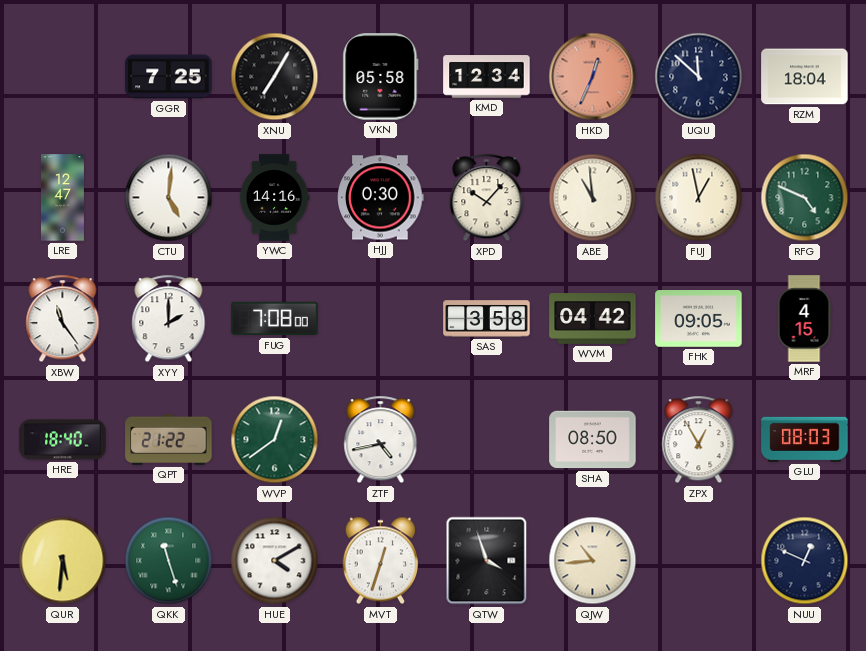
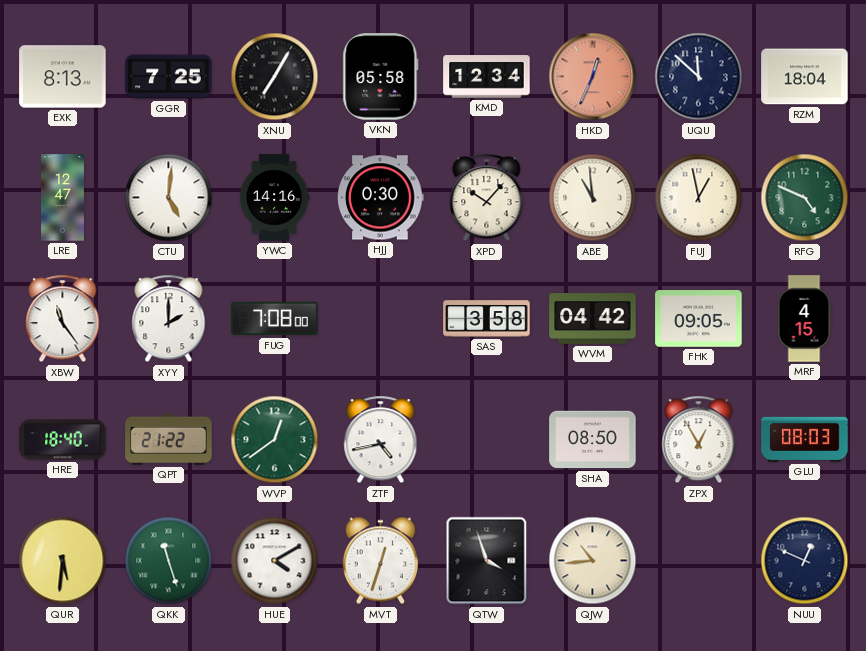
EXK: none -> 8:13
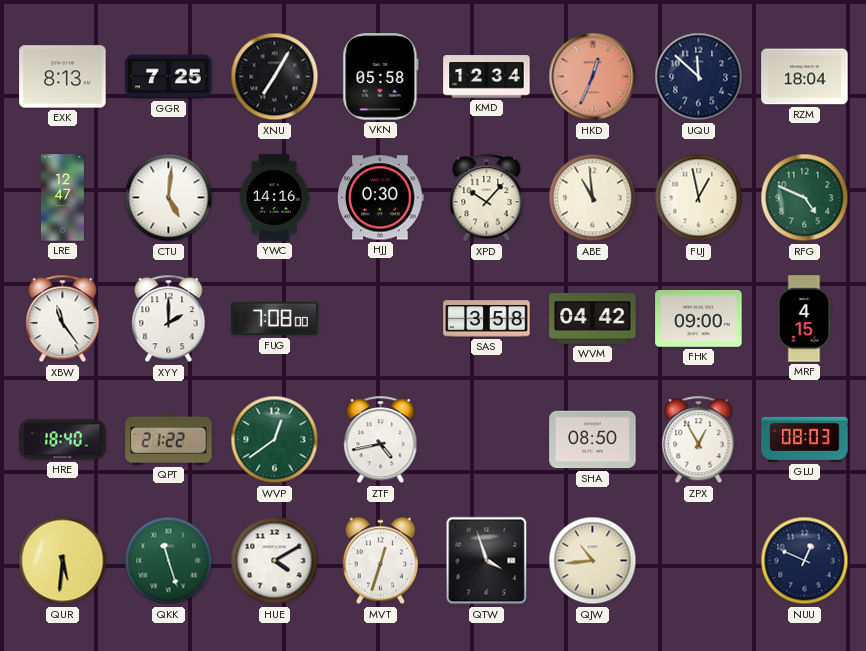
FHK: 09:05 -> 09:00
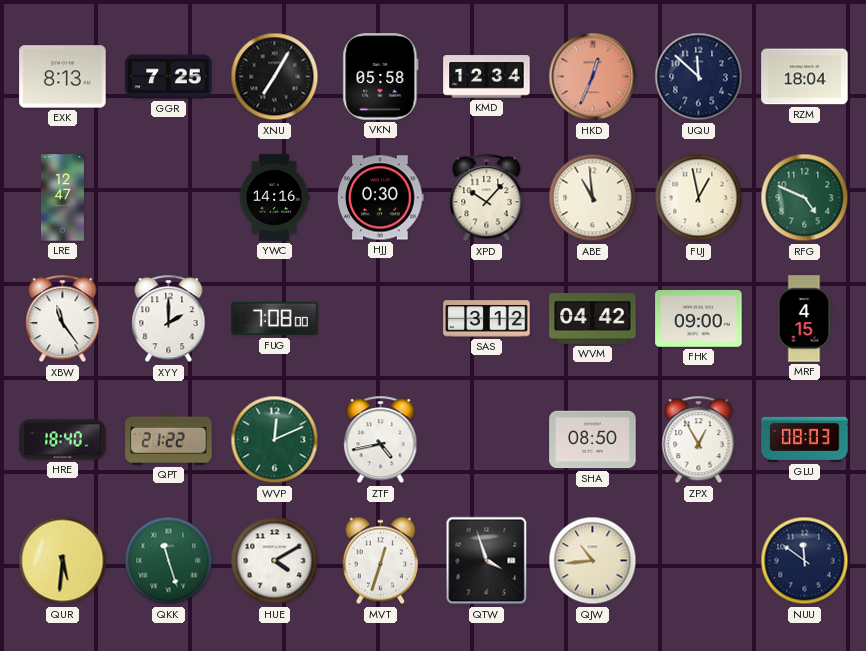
CTU: 5:01 -> none
SAS: 3:58 -> 3:12
WVP: 12:39 -> 12:11
NUU: 12:49 -> 11:51
